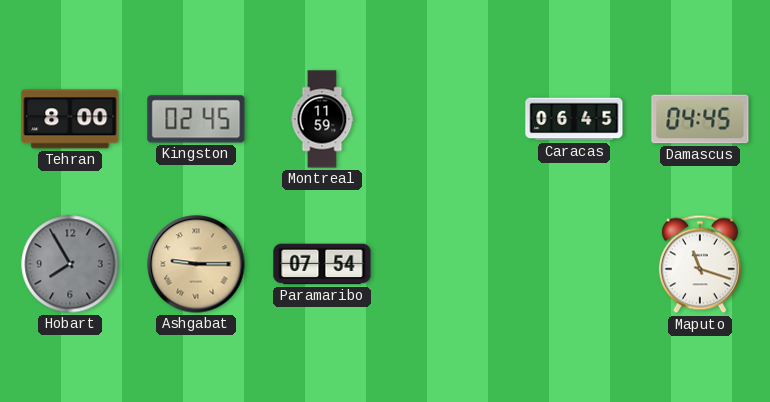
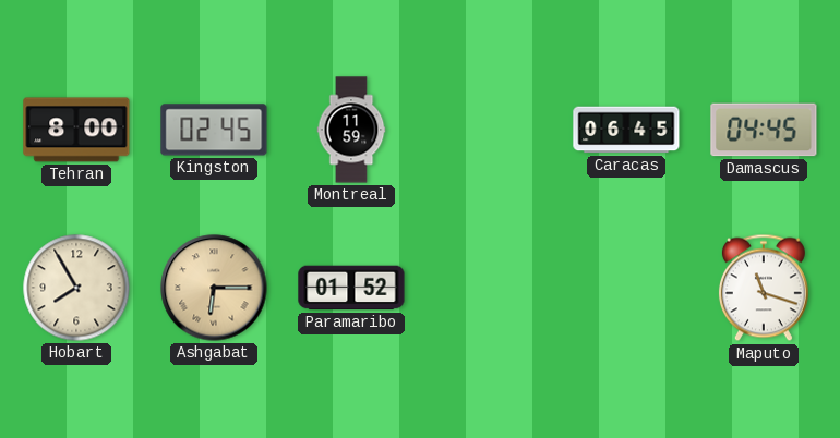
Hobart dial: grey -> cream
Ashgabat: 9:15 -> 6:15
Paramaribo: 07:54 -> 01:52
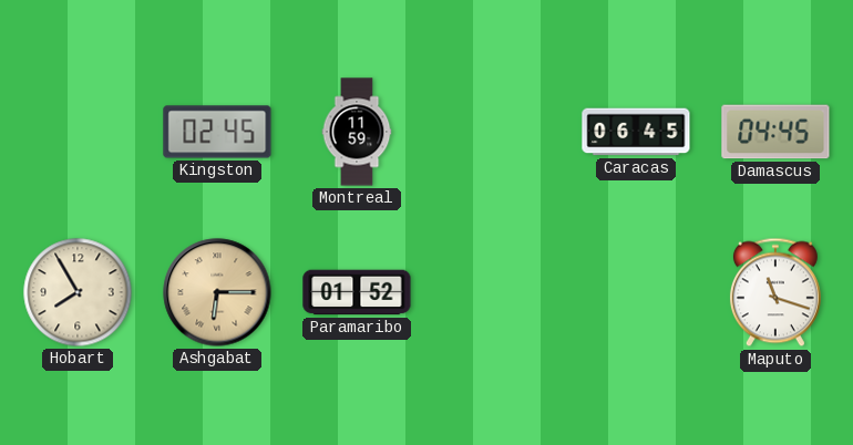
Tehran: 8:00 -> none
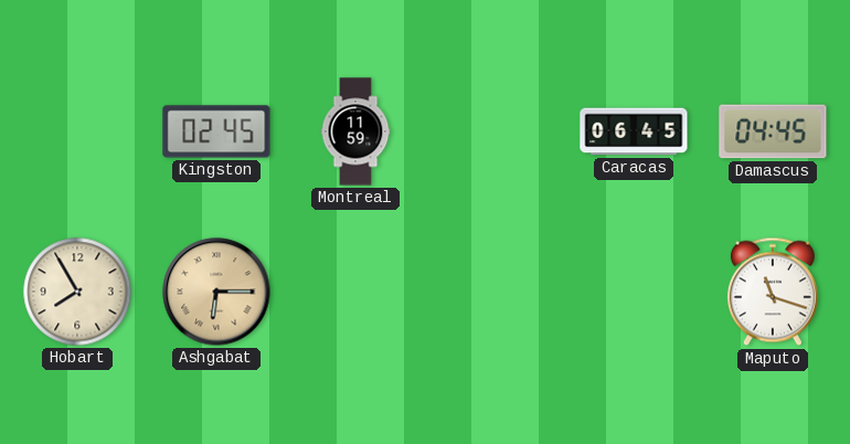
Paramaribo: 01:52 -> none
